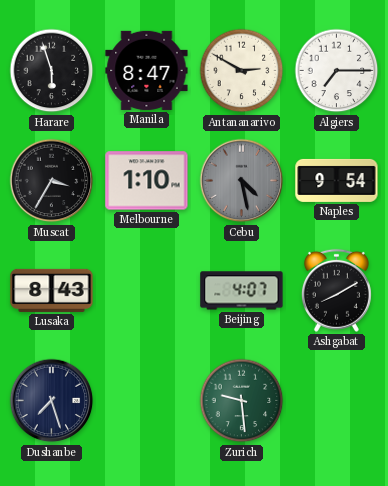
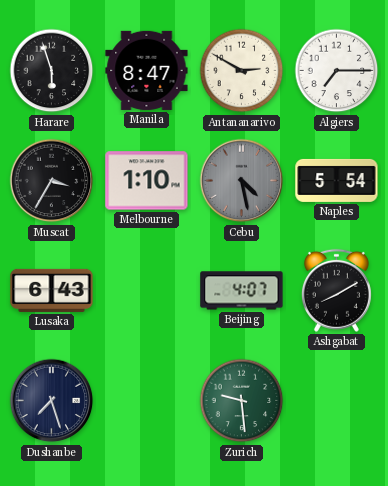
Naples: 9:54 -> 5:54
Lusaka: 8:43 -> 6:43
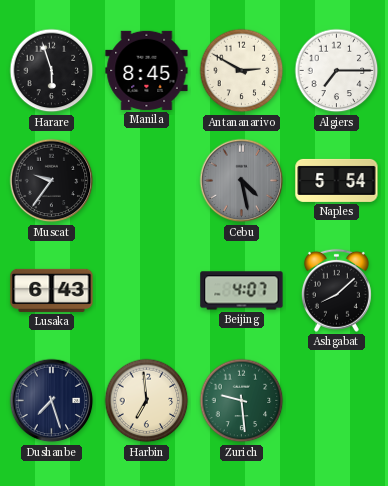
Manila: 8:47 -> 8:45
Muscat: 3:35 -> 9:36
Melbourne: 1:10 -> none
Ashgabat: 8:10 -> 8:08
Harbin: none -> 6:59
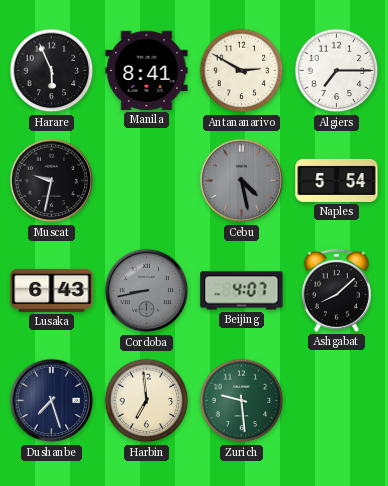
Harare: 5:57 -> 5:56
Manila: 8:45 -> 8:41
Muscat: 9:36 -> 9:32
Cordoba: none -> 8:43
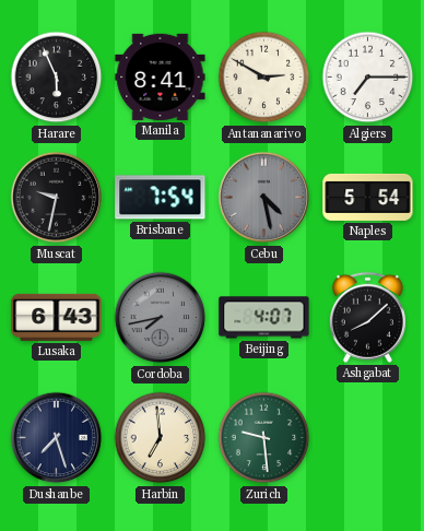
Brisbane: none -> 7:54
Cordoba: 8:43 -> 7:43
